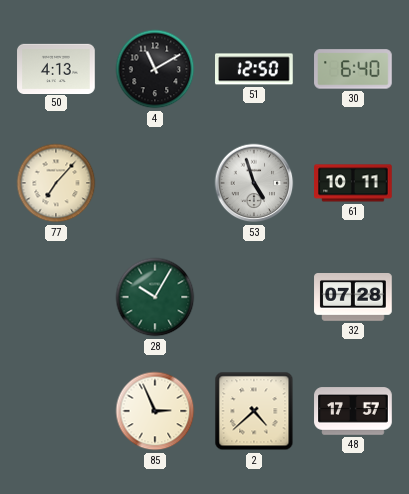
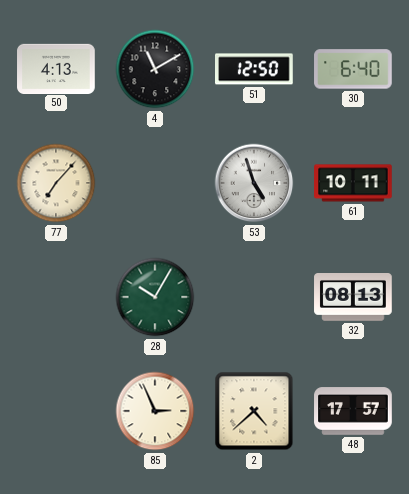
32: 07:28 -> 08:13
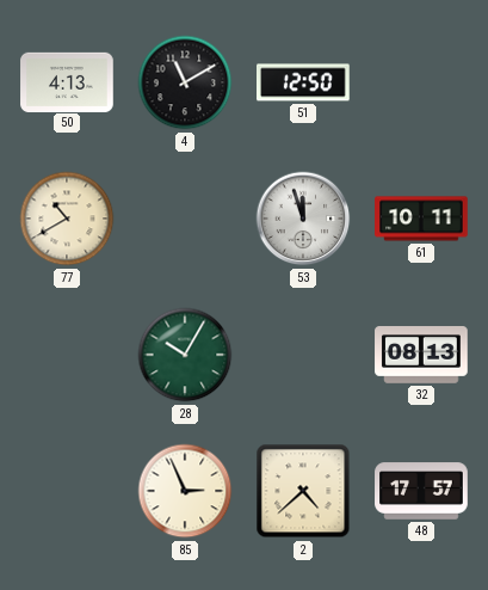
30: 6:40 -> none
77: 7:07 -> 10:40
53: 4:57 -> 11:57
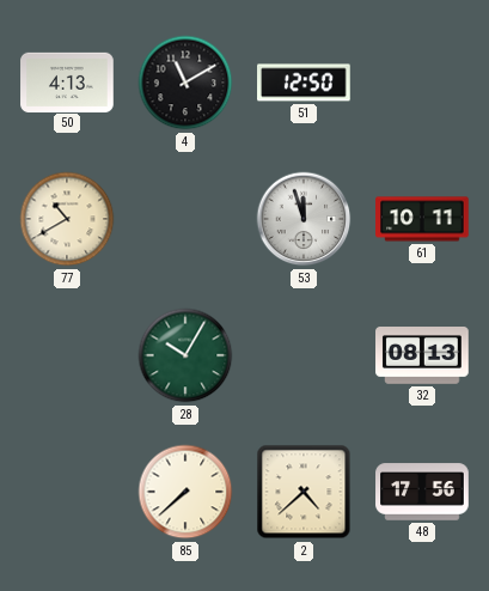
85: 2:56 -> 7:38
48: 17:57 -> 17:56
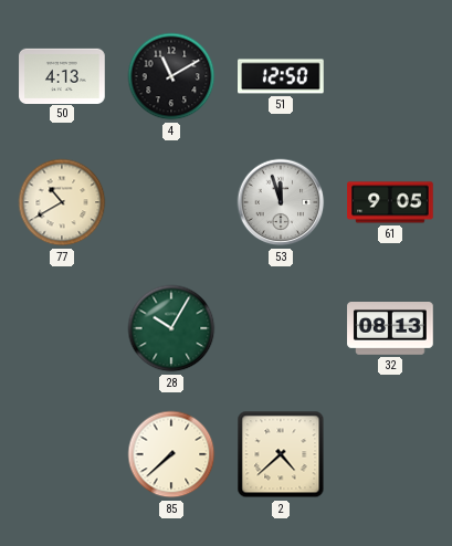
61: 10:11 -> 9:05
48: 17:56 -> none
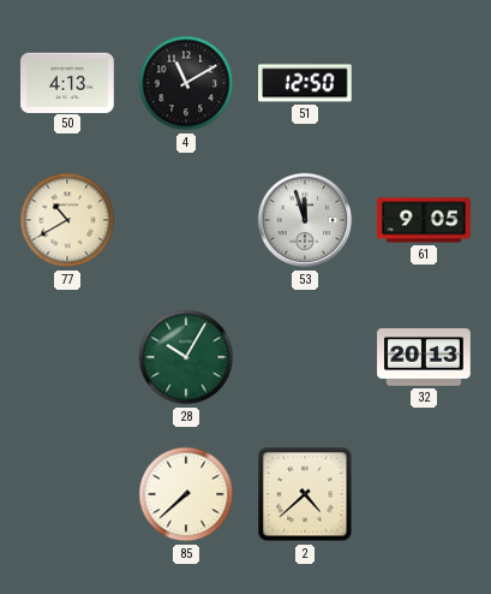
32: 08:13 -> 20:13
